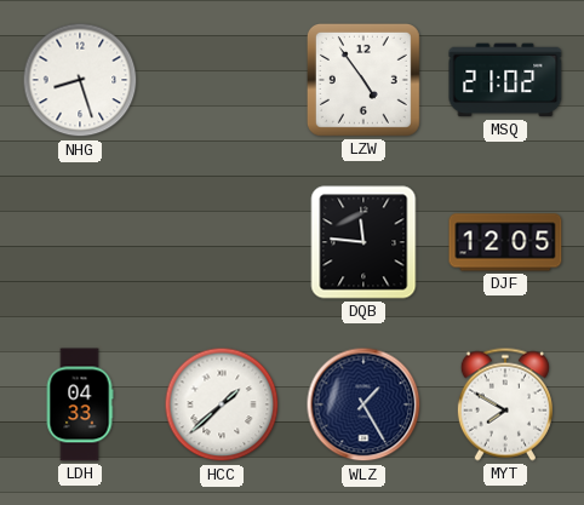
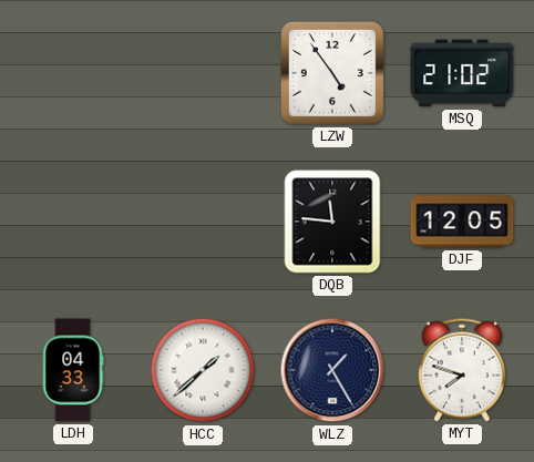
NHG: 8:27 -> none
MYT: 7:50 -> 7:48
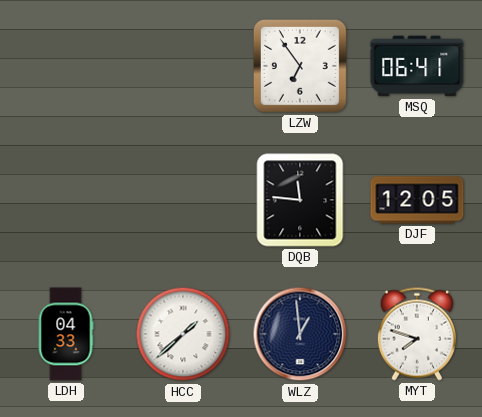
LZW: 4:54 -> 6:54
MSQ: 21:02 -> 06:41
WLZ: 1:25 -> 12:59
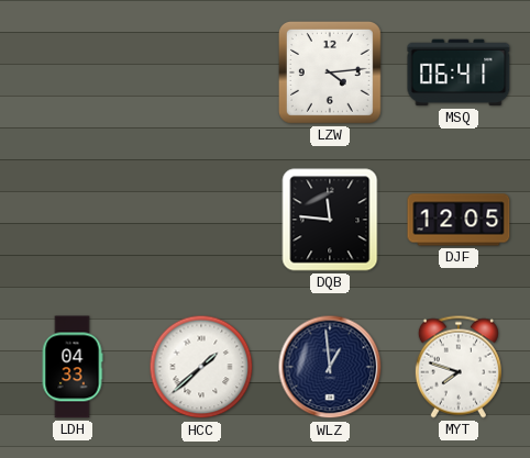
LZW: 6:54 -> 4:14
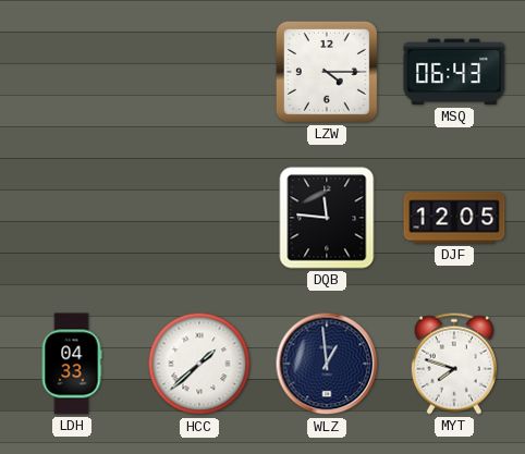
LZW: 4:14 -> 4:15
MSQ: 06:41 -> 06:43
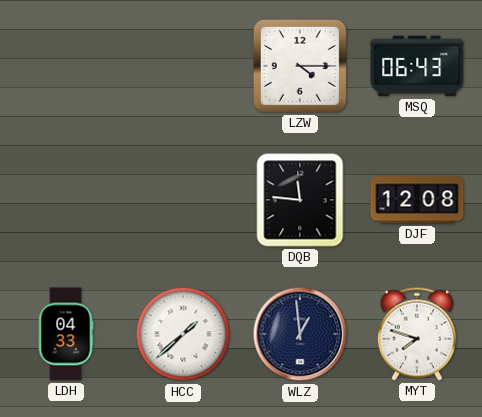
DJF: 12:05 -> 12:08
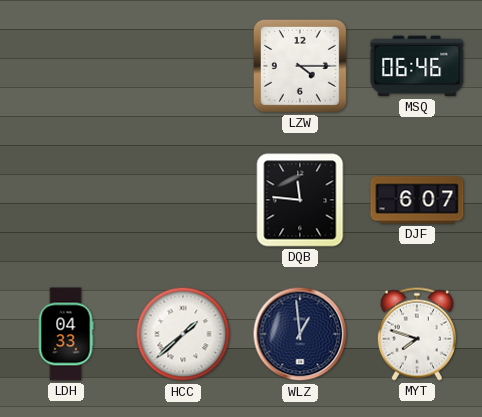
MSQ: 06:43 -> 06:46
DJF: 12:08 -> 6:07
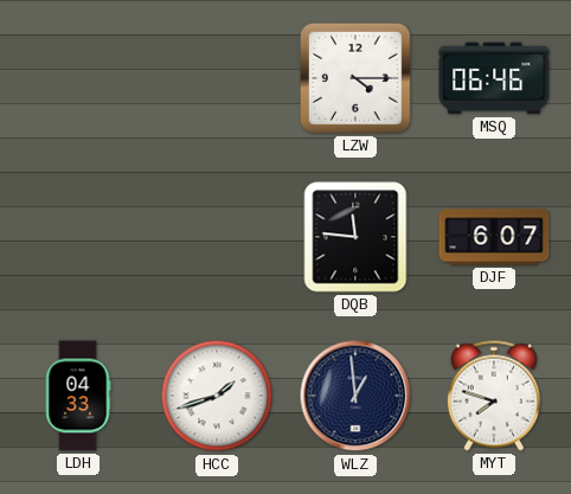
HCC: 1:38 -> 1:42
